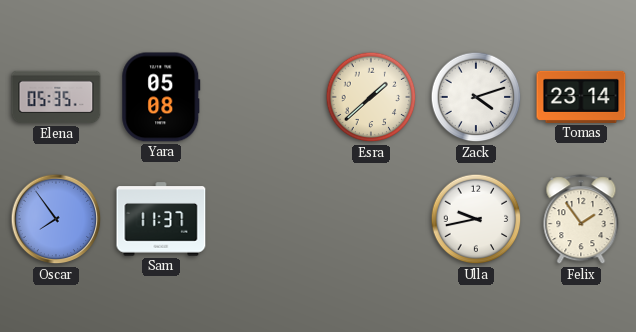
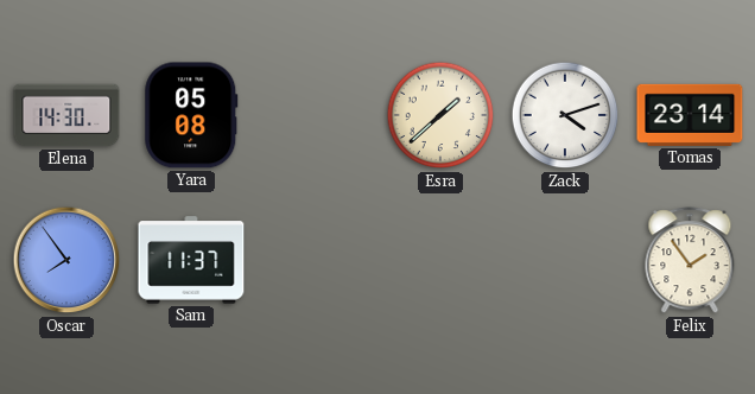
Elena: 05:35 -> 14:30
Ulla: 9:43 -> none
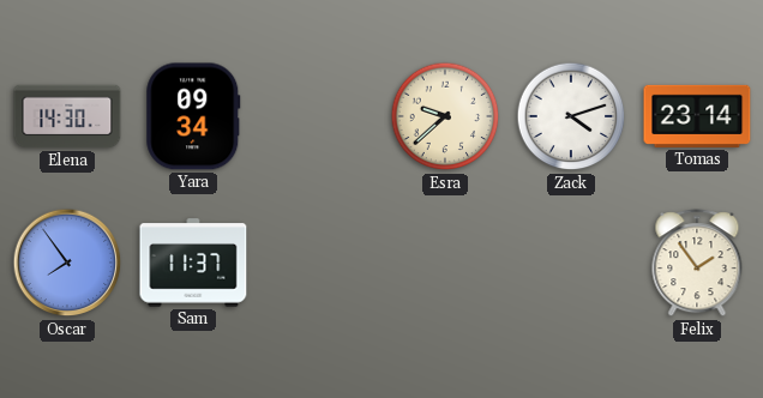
Yara: 05:08 -> 09:34
Esra: 1:38 -> 9:38
